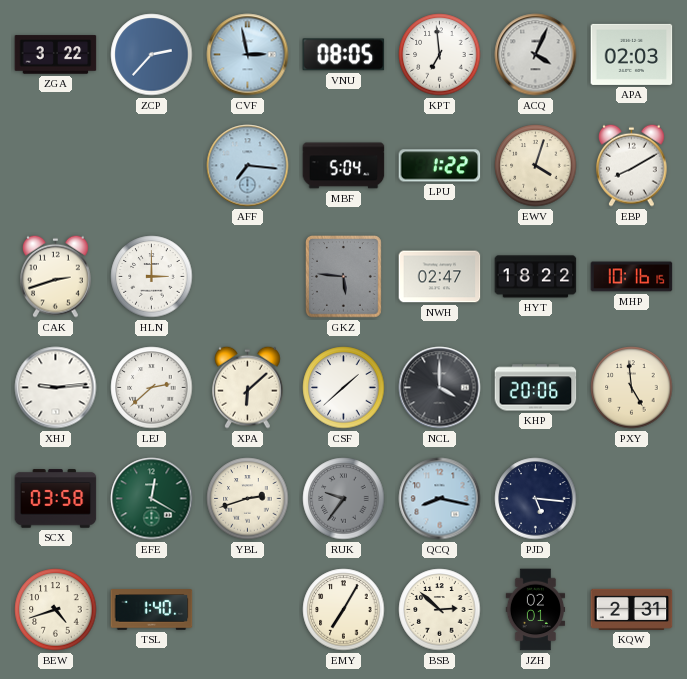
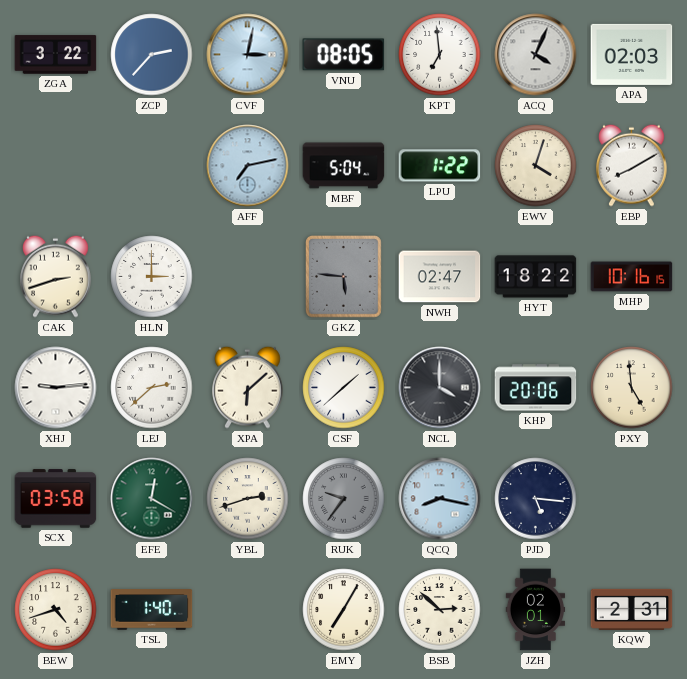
CVF: 2:58 -> 3:02
AFF: 7:16 -> 7:13
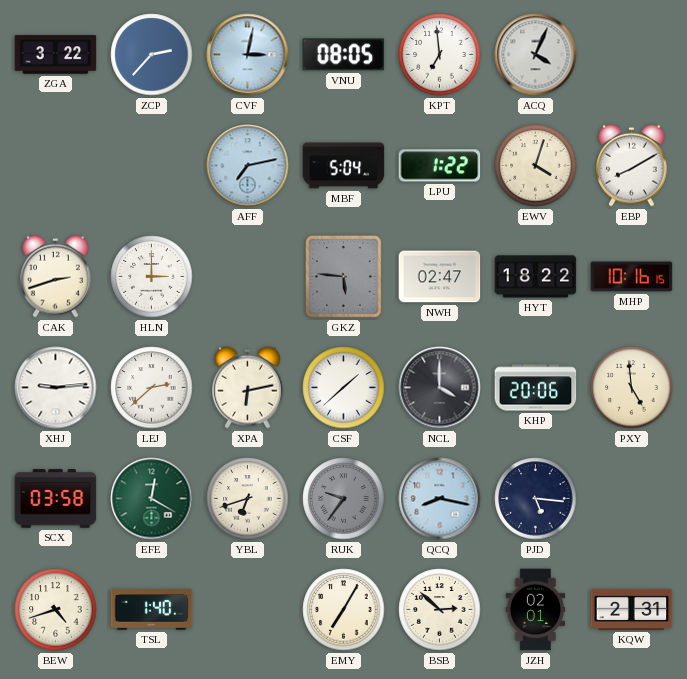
APA: 02:03 -> none
XPA: 6:08 -> 6:13
YBL: 2:42 -> 6:42
